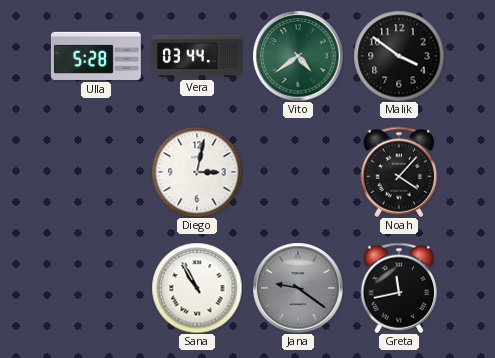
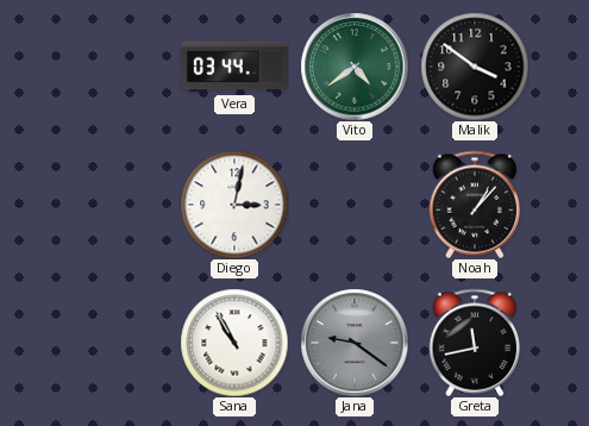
Ulla: 5:28 -> none
Noah: 4:07 -> 1:07
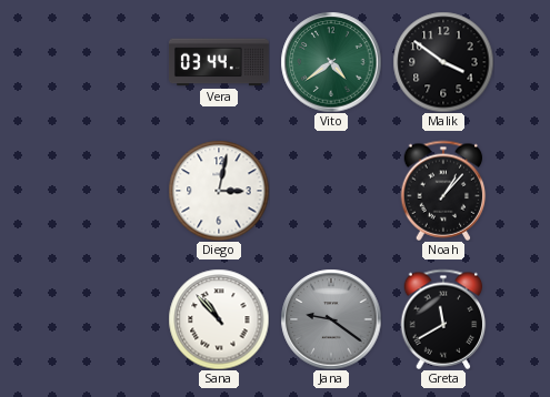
Sana: 10:55 -> 10:53
Greta: 11:43 -> 11:40
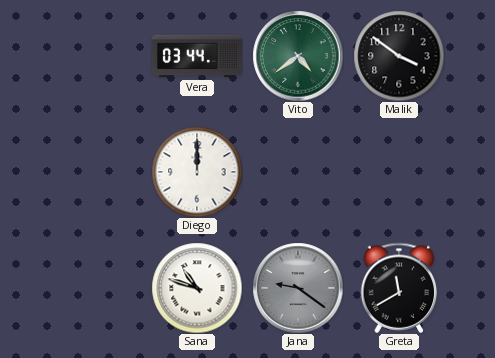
Diego: 3:02 -> 12:00
Noah: 1:07 -> none
Sana: 10:53 -> 10:48
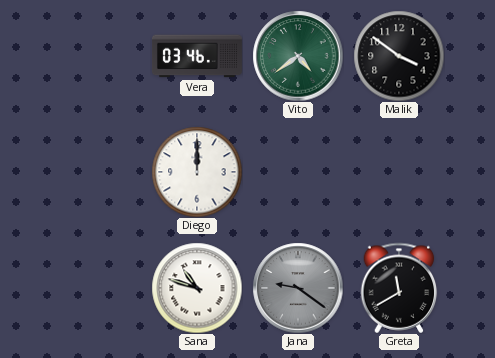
Vera: 03:44 -> 03:46
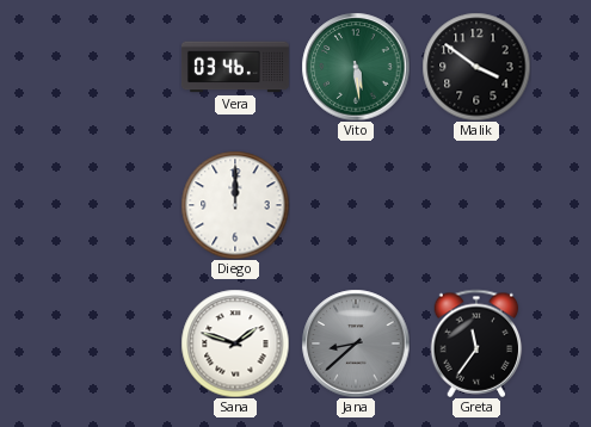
Vito: 4:39 -> 5:29
Sana: 10:48 -> 1:48
Jana: 9:21 -> 8:38
Greta: 11:40 -> 11:36
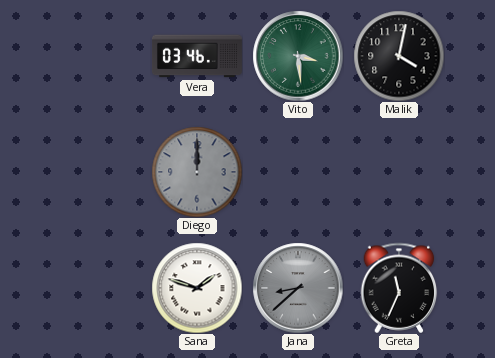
Vito: 5:29 -> 3:29
Malik: 3:51 -> 4:02
Diego dial: white -> grey
Greta: 11:36 -> 11:34
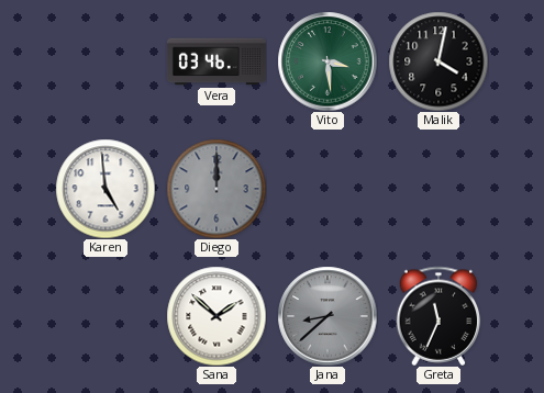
Karen: none -> 4:59
Sana: 1:48 -> 1:52
